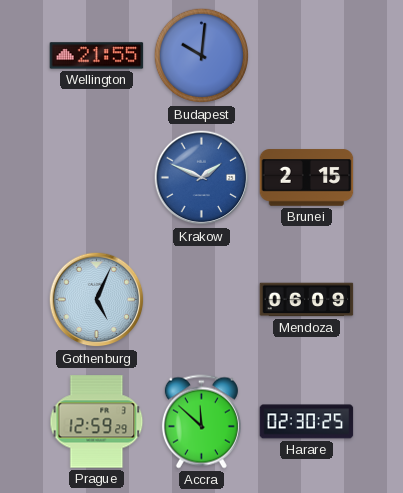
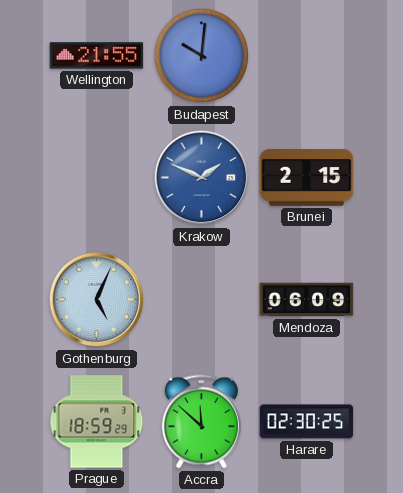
Prague: 12:59 -> 18:59
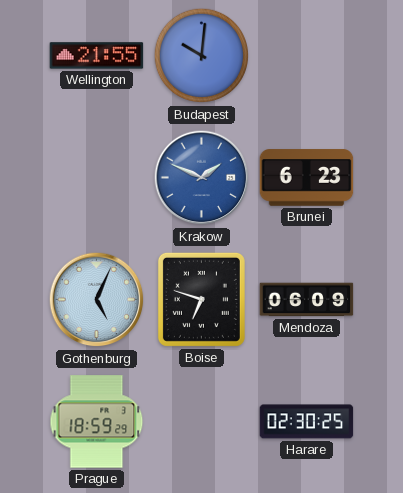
Brunei: 2:15 -> 6:23
Boise: none -> 6:48
Accra: 11:52 -> none
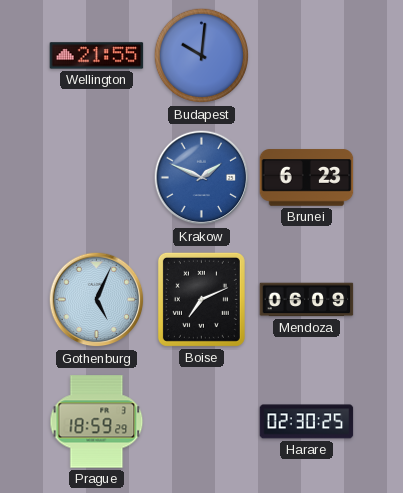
Boise: 6:48 -> 7:11
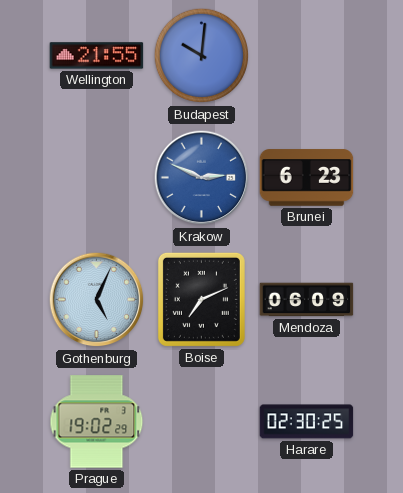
Krakow: 1:49 -> 2:49
Prague: 18:59 -> 19:02
